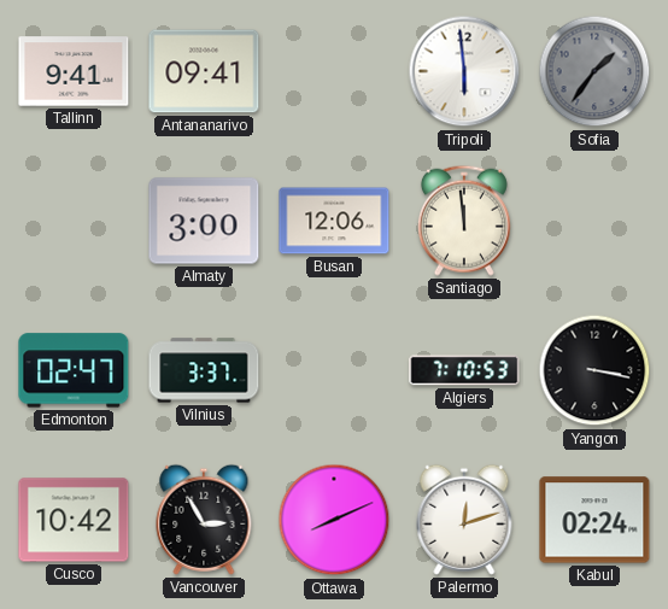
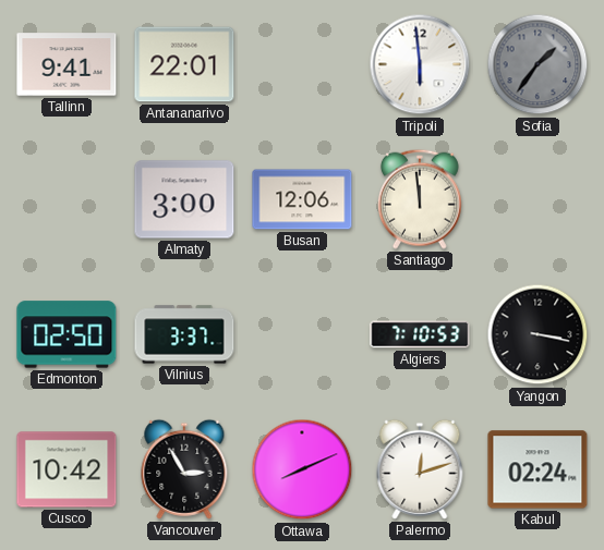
Antananarivo: 09:41 -> 22:01
Edmonton: 02:47 -> 02:50
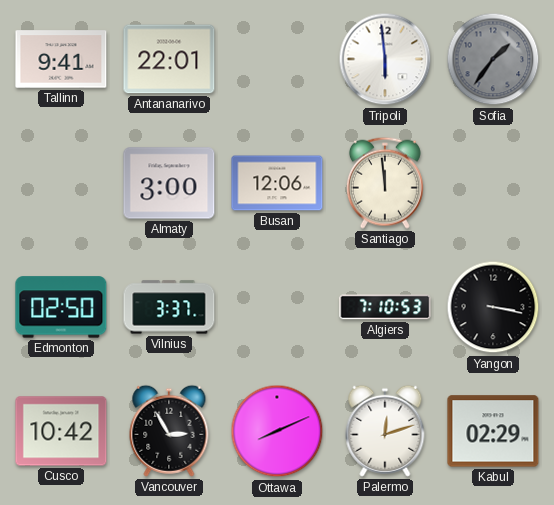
Kabul: 02:24 -> 02:29
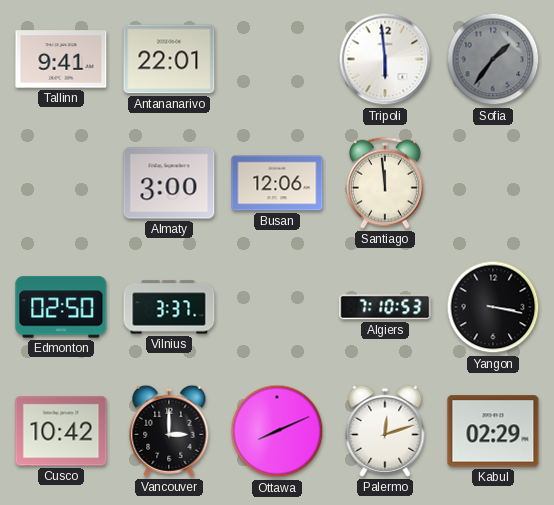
Vancouver: 2:55 -> 3:00
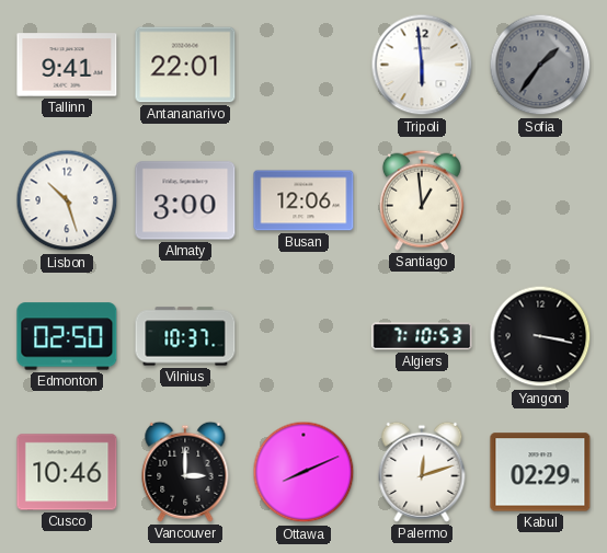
Lisbon: none -> 10:27
Santiago: 11:59 -> 12:59
Vilnius: 3:37 -> 10:37
Cusco: 10:42 -> 10:46
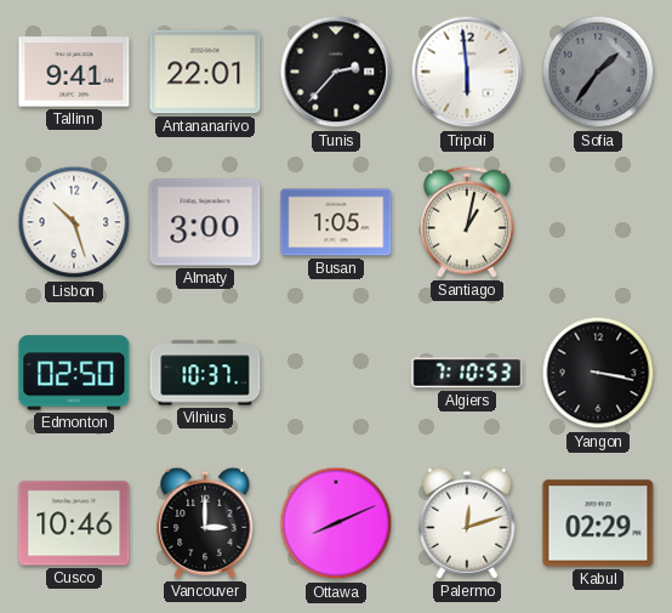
Tunis: none -> 2:37
Busan: 12:06 -> 1:05
Santiago: 12:59 -> 1:02
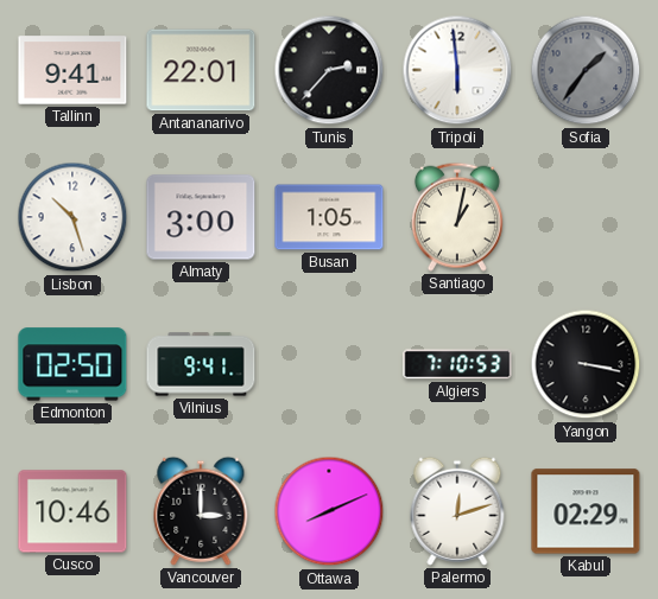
Vilnius: 10:37 -> 9:41
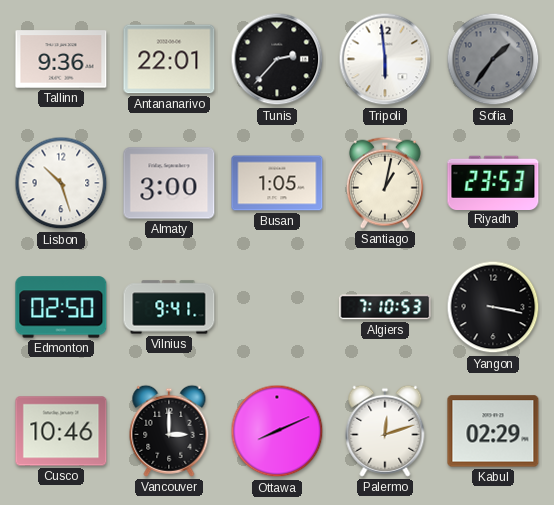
Tallinn: 9:41 -> 9:36
Riyadh: none -> 23:53
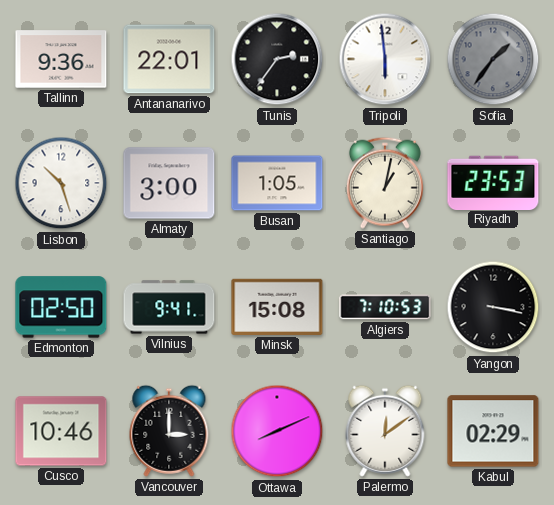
Tunis: 2:37 -> 2:36
Minsk: none -> 15:08
Palermo: 12:12 -> 12:09
